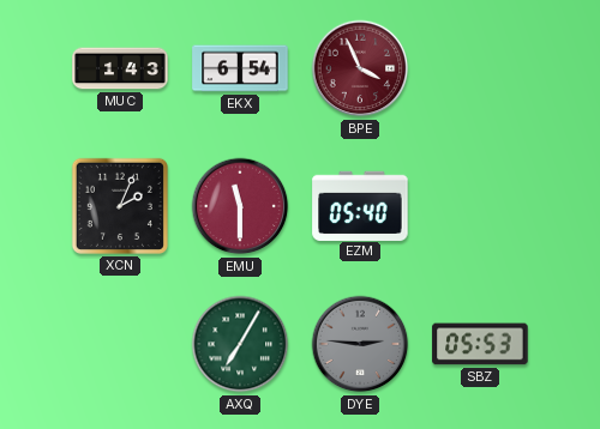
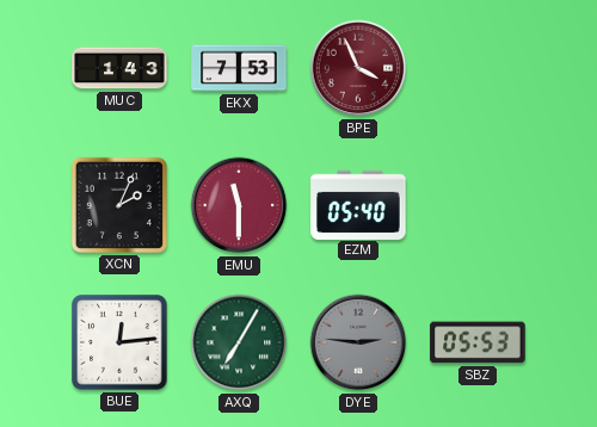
EKX: 6:54 -> 7:53
BUE: none -> 12:14
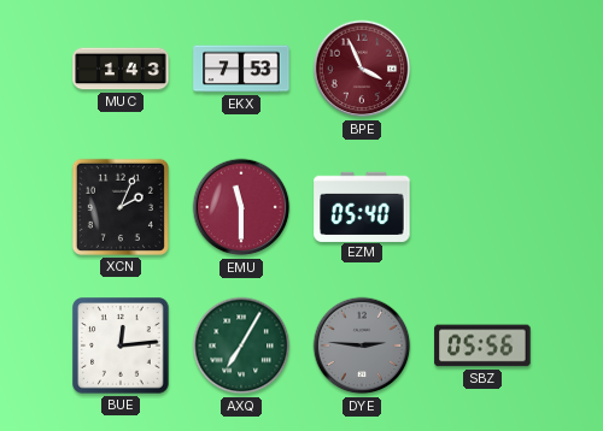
SBZ: 05:53 -> 05:56
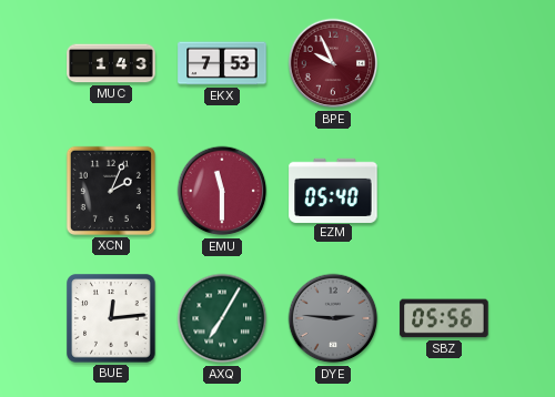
BPE: 3:56 -> 9:56
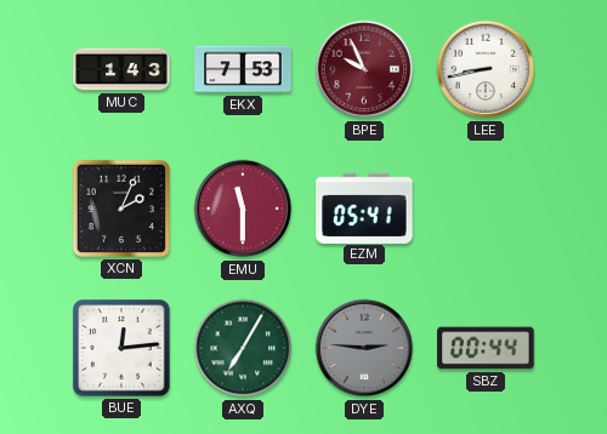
LEE: none -> 8:43
EZM: 05:40 -> 05:41
SBZ: 05:56 -> 00:44
